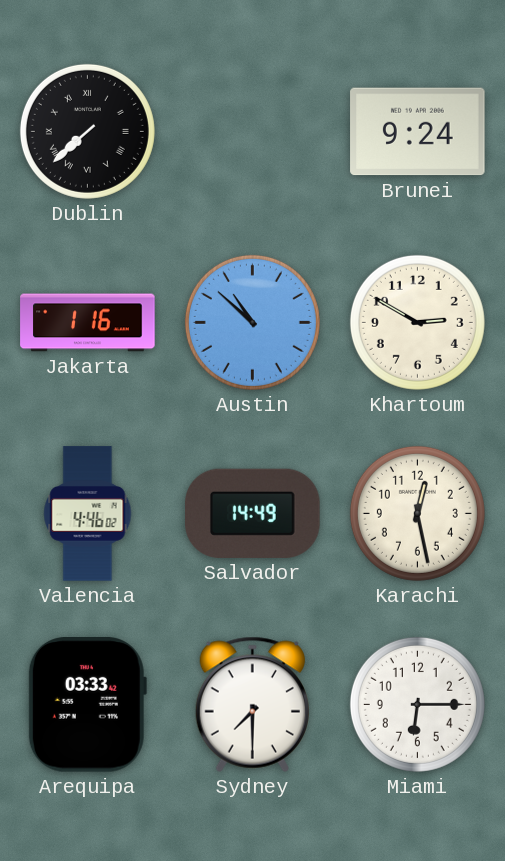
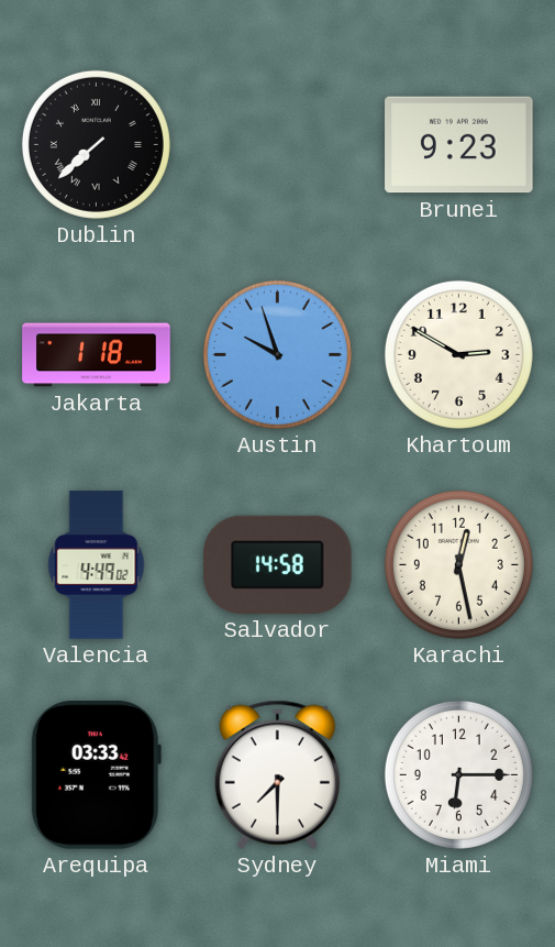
Brunei: 9:24 -> 9:23
Jakarta: 1:16 -> 1:18
Austin: 10:52 -> 9:57
Valencia: 4:46 -> 4:49
Salvador: 14:49 -> 14:58
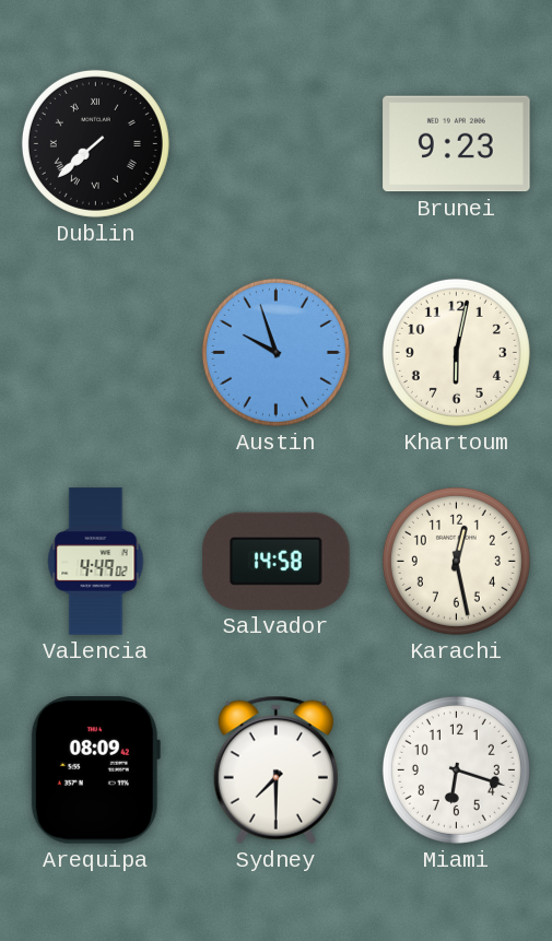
Jakarta: 1:18 -> none
Khartoum: 2:50 -> 6:02
Arequipa: 03:33 -> 08:09
Miami: 6:15 -> 6:18
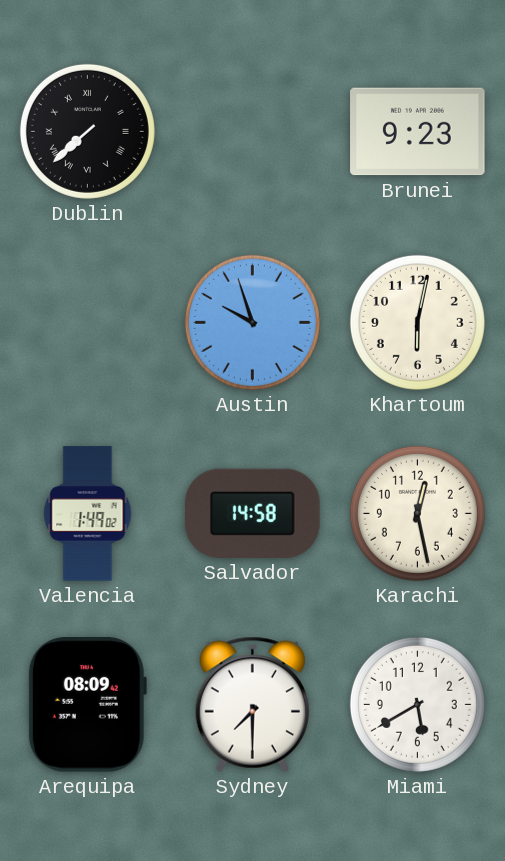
Valencia: 4:49 -> 1:49
Miami: 6:18 -> 5:40
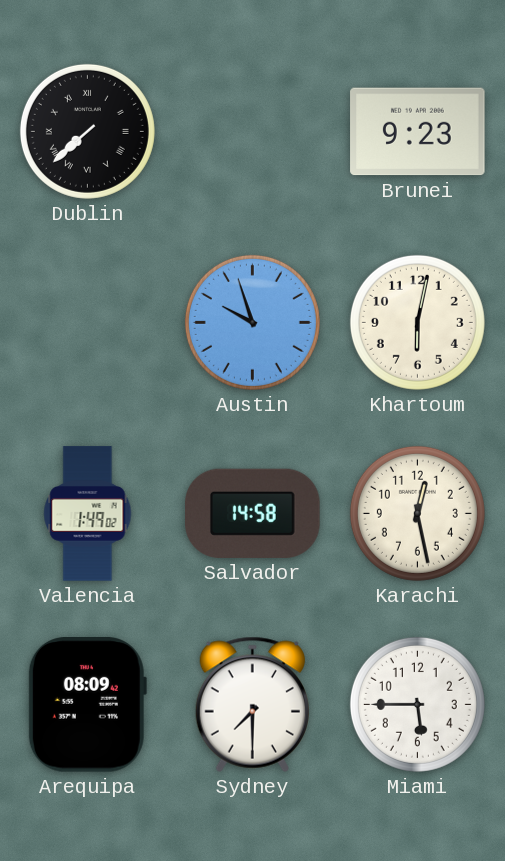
Miami: 5:40 -> 5:45
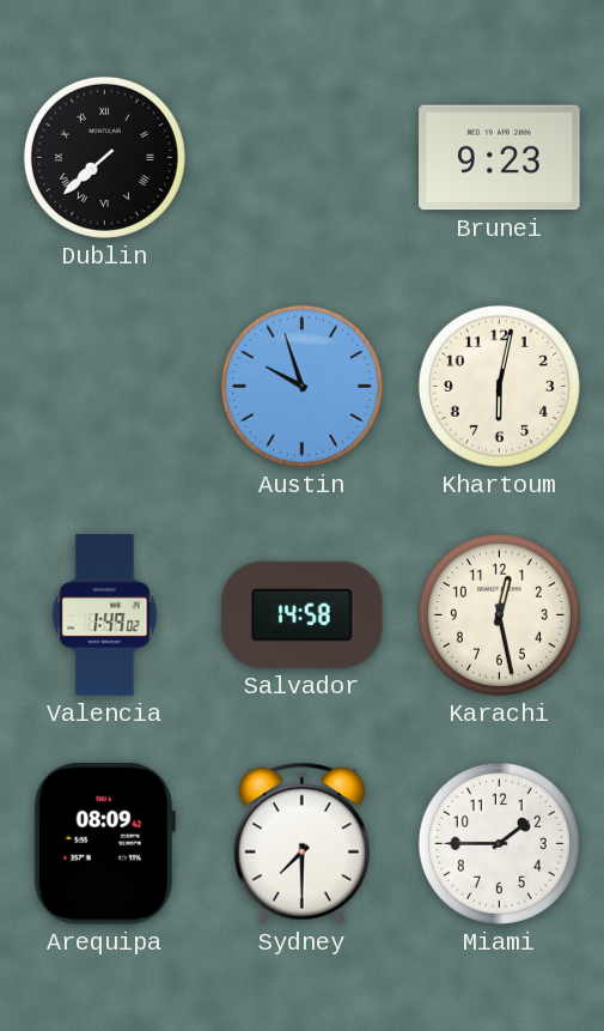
Miami: 5:45 -> 1:45
